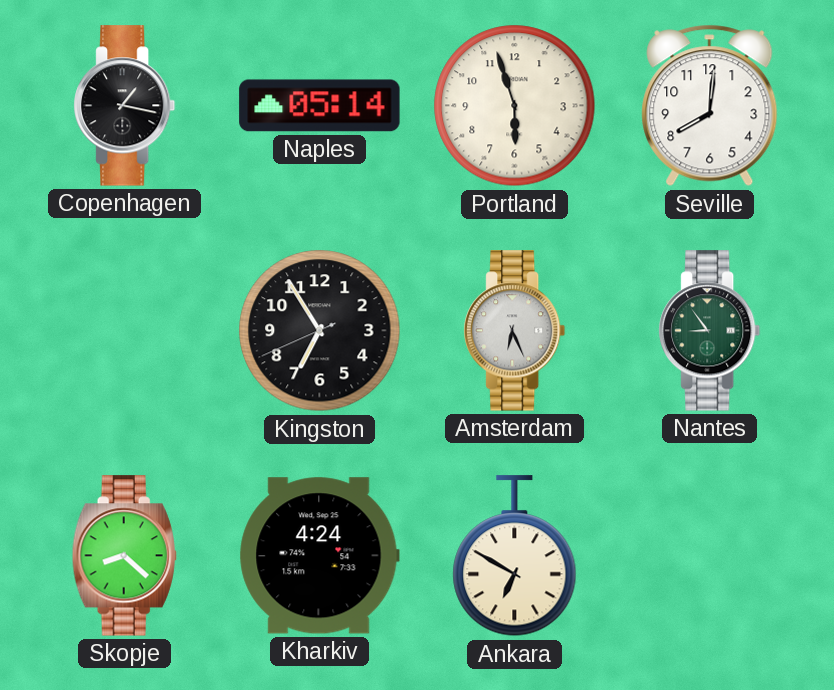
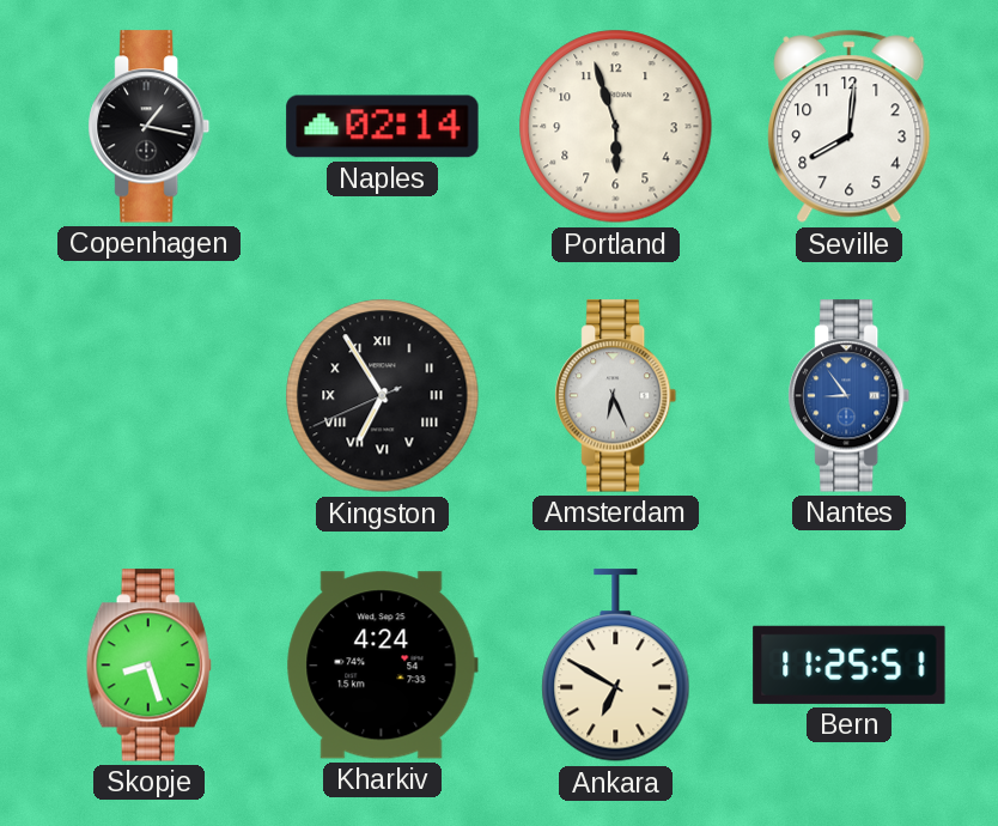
Naples: 05:14 -> 02:14
Kingston numerals: Arabic -> Roman
Nantes dial: green -> blue
Skopje: 8:22 -> 8:27
Bern: none -> 11:25
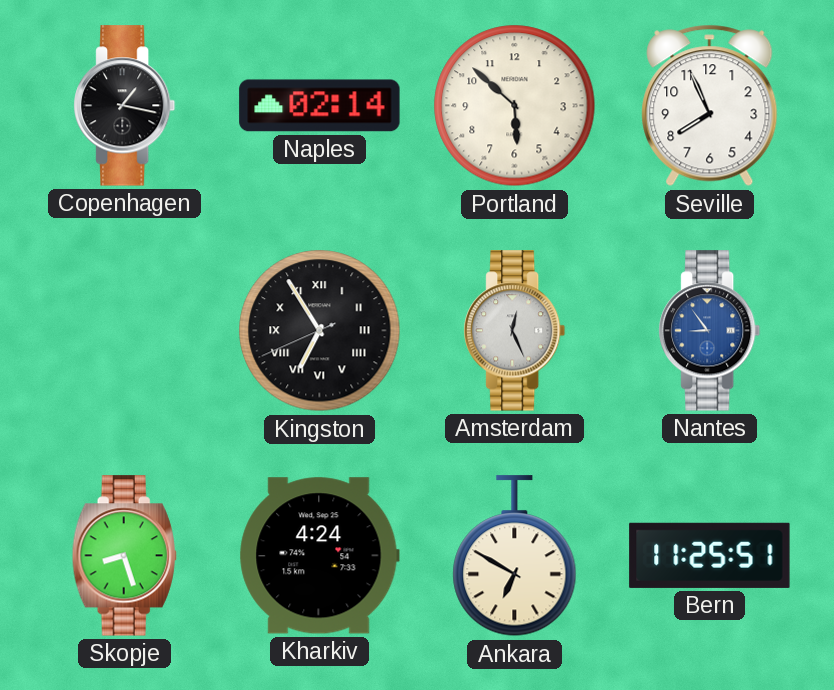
Portland: 5:57 -> 5:52
Seville: 8:01 -> 7:56
Amsterdam: 6:26 -> 12:26
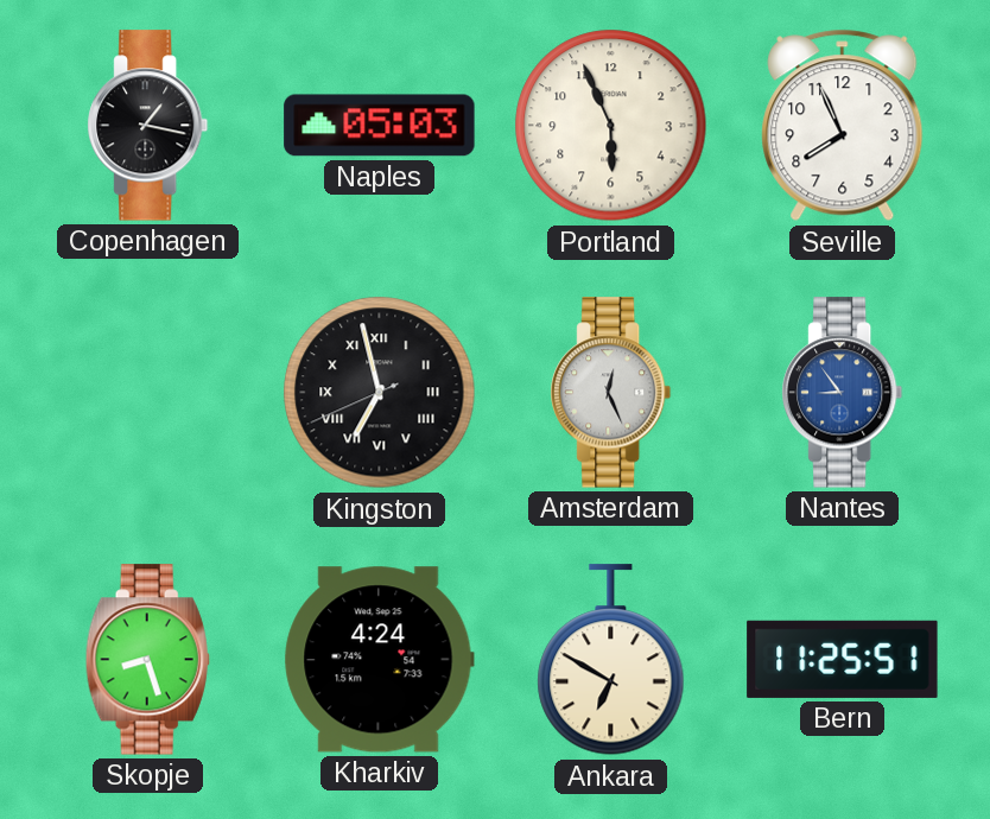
Naples: 02:14 -> 05:03
Portland: 5:52 -> 5:56
Kingston: 6:54 -> 6:57
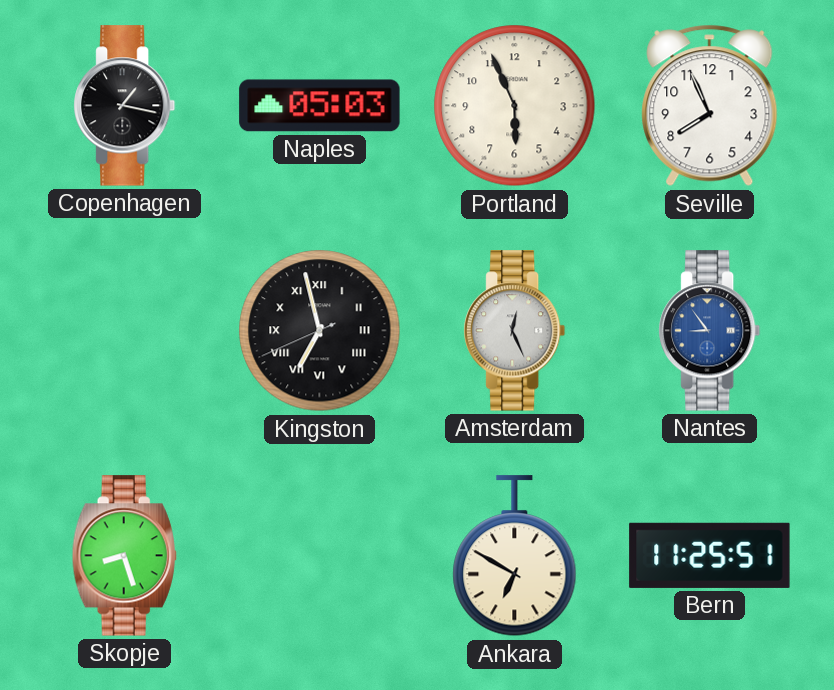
Kharkiv: 4:24 -> none
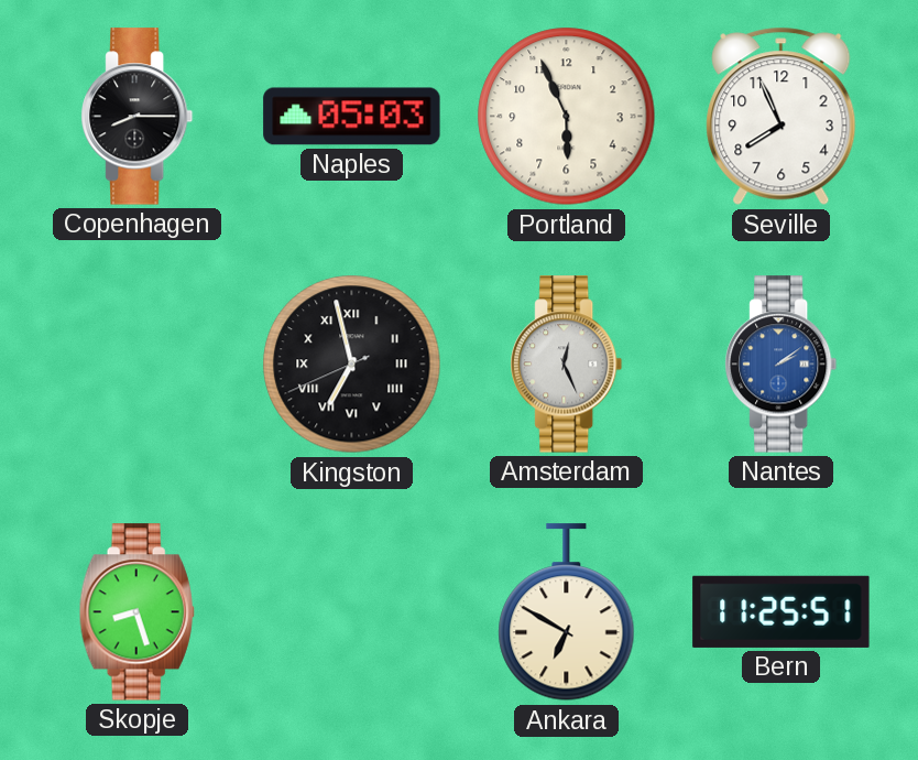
Copenhagen: 1:17 -> 8:15
Nantes: 8:54 -> 2:09
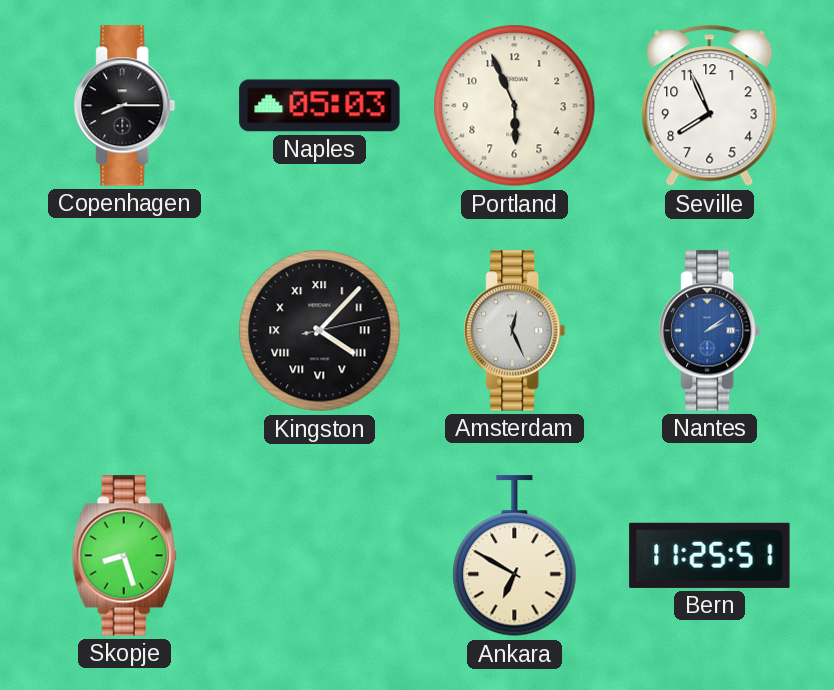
Kingston: 6:57 -> 4:07
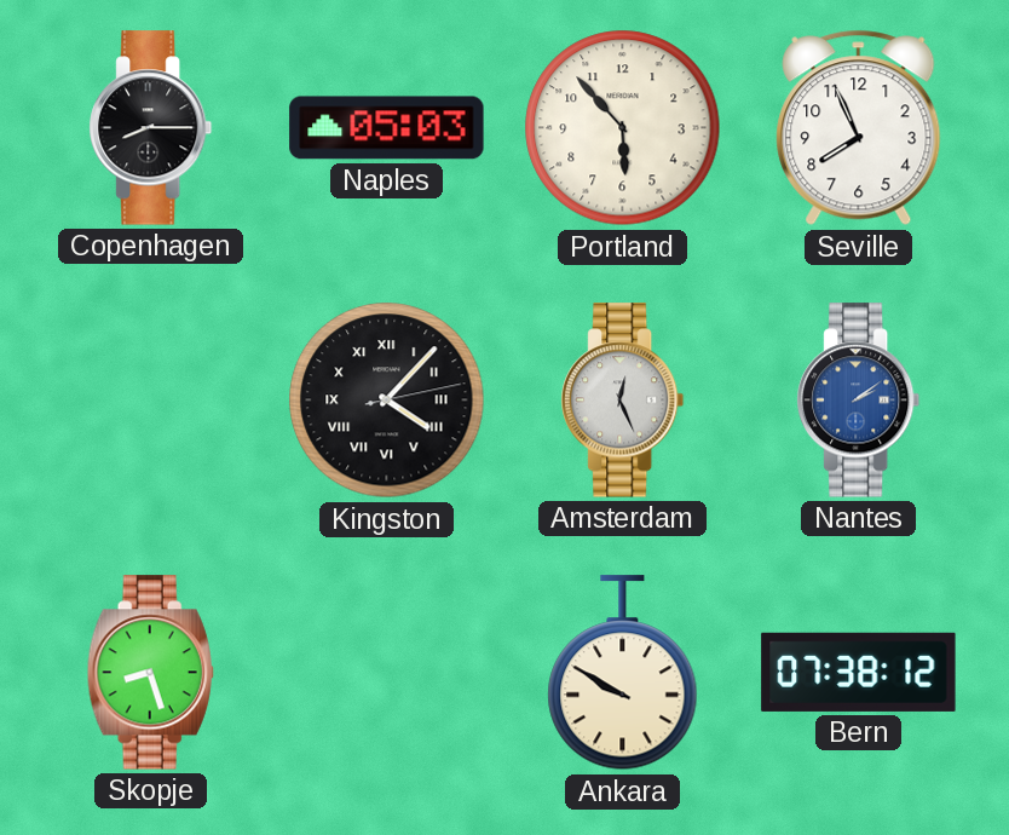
Portland: 5:56 -> 5:53
Ankara: 6:50 -> 9:50
Bern: 11:25 -> 07:38
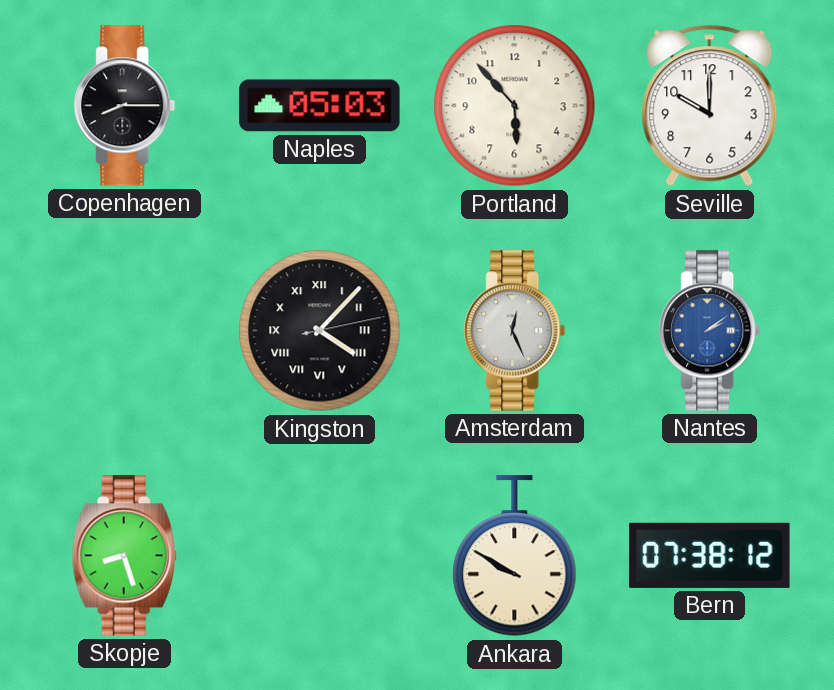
Seville: 7:56 -> 10:00
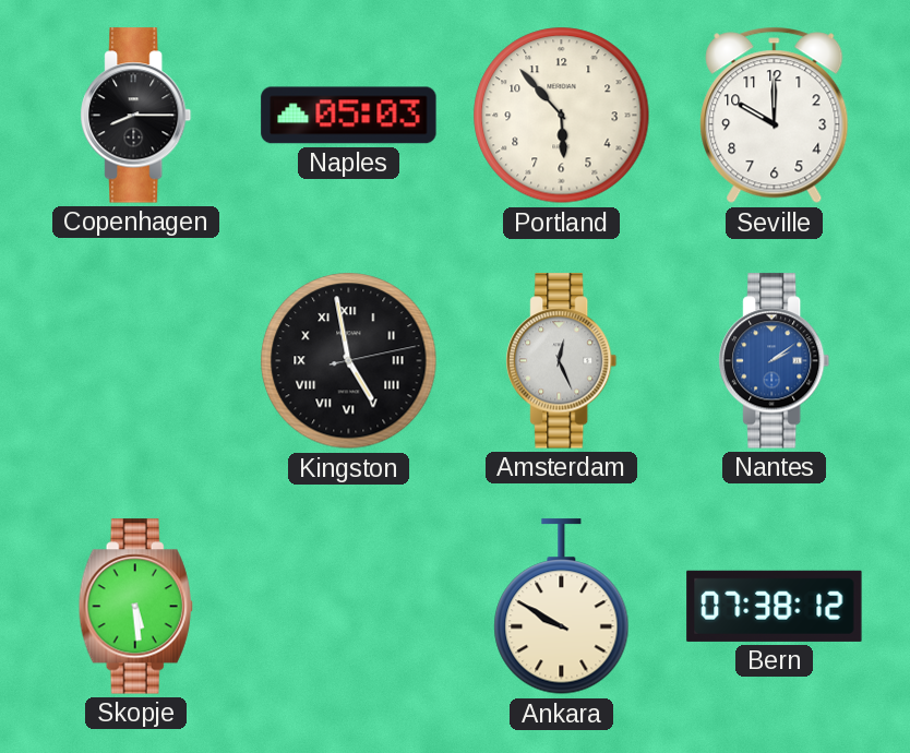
Kingston: 4:07 -> 4:58
Skopje: 8:27 -> 5:29
